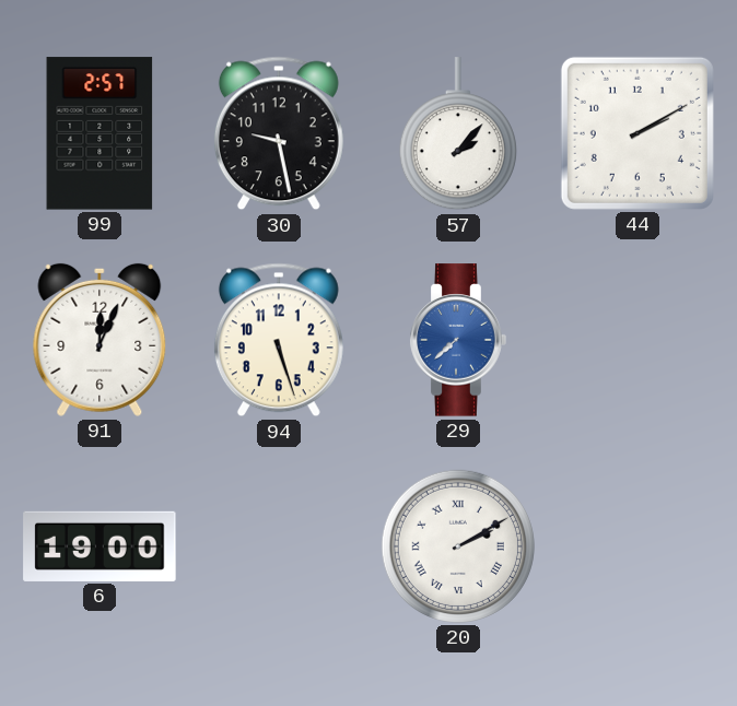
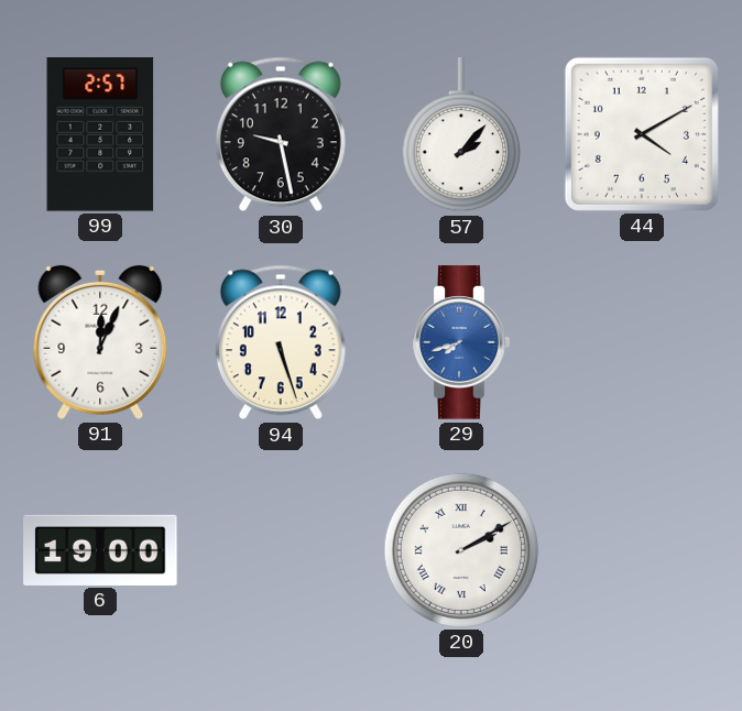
44: 2:10 -> 4:10
29: 7:38 -> 7:42
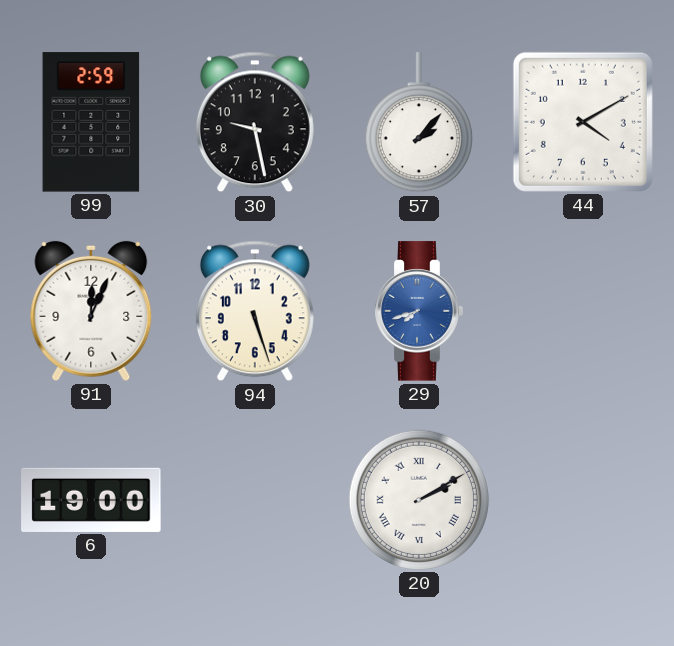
99: 2:57 -> 2:59
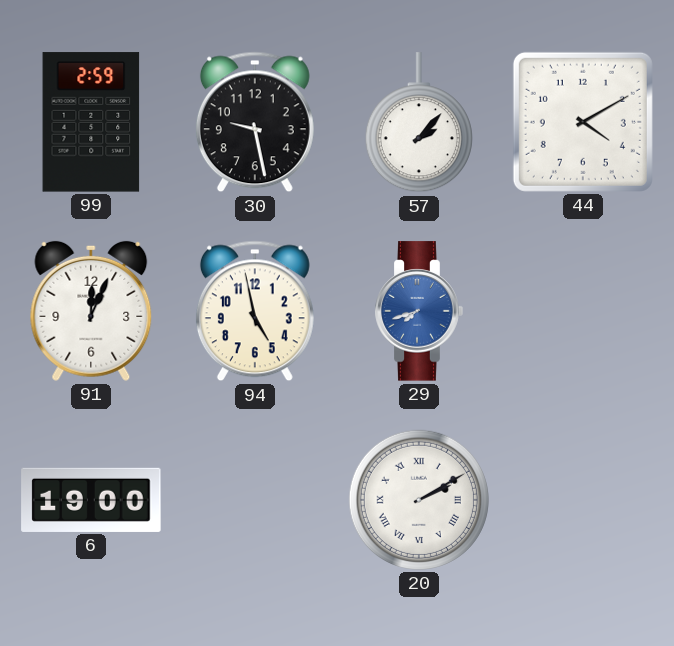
94: 5:27 -> 4:58
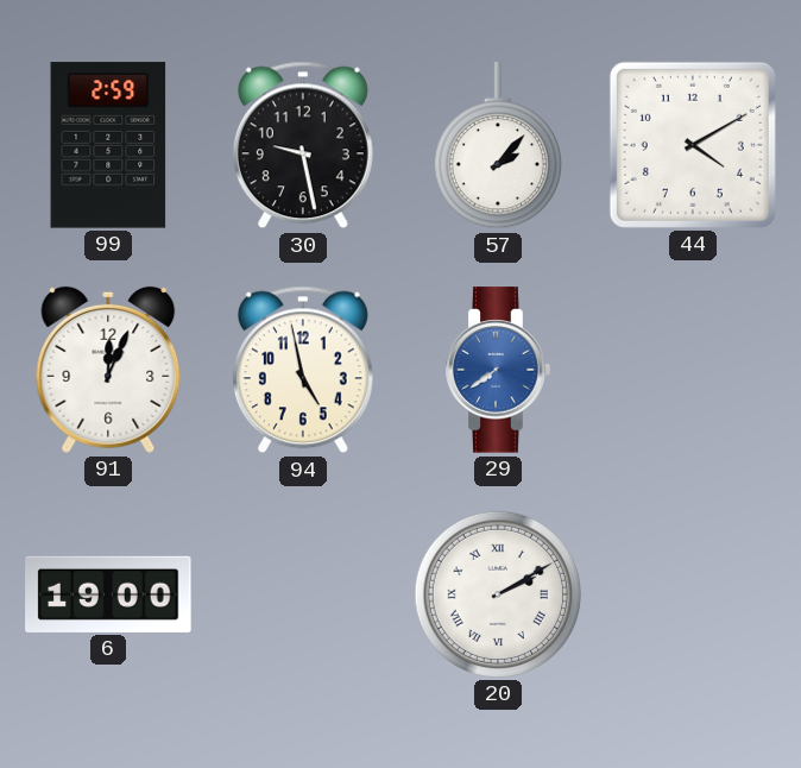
29: 7:42 -> 7:39
